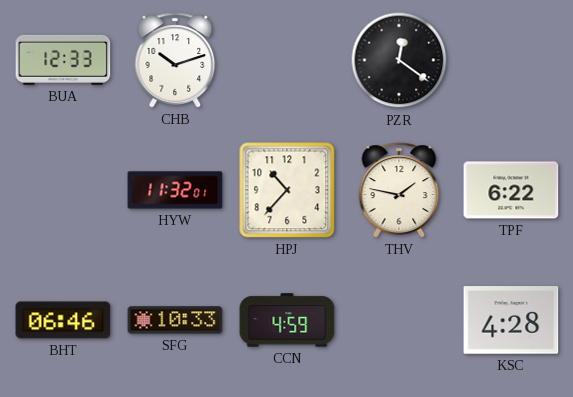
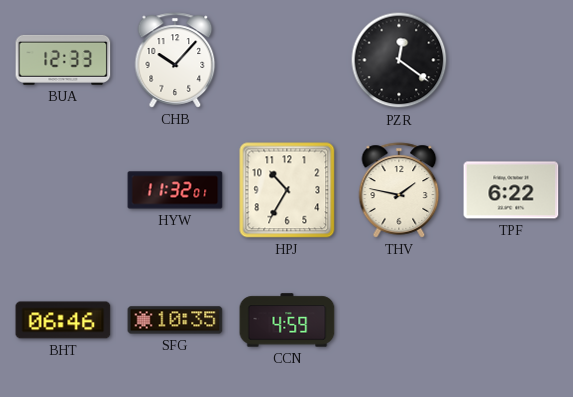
CHB: 10:12 -> 10:07
HPJ: 10:37 -> 10:35
SFG: 10:33 -> 10:35
KSC: 4:28 -> none
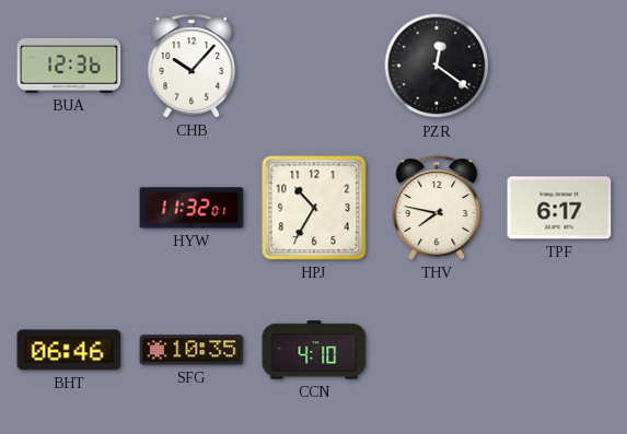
BUA: 12:33 -> 12:36
THV: 1:47 -> 7:47
TPF: 6:22 -> 6:17
CCN: 4:59 -> 4:10
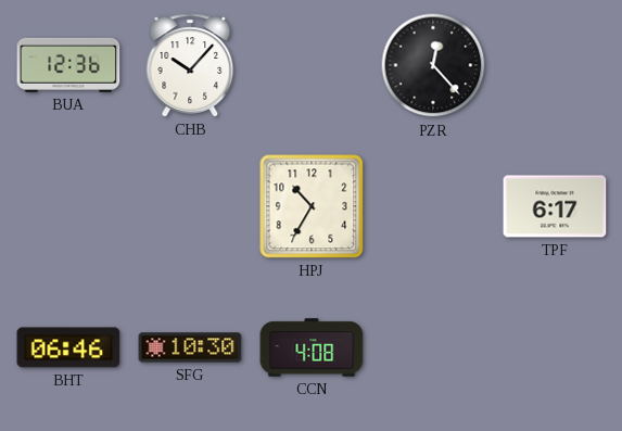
PZR: 12:21 -> 12:23
HYW: 11:32 -> none
THV: 7:47 -> none
SFG: 10:35 -> 10:30
CCN: 4:10 -> 4:08
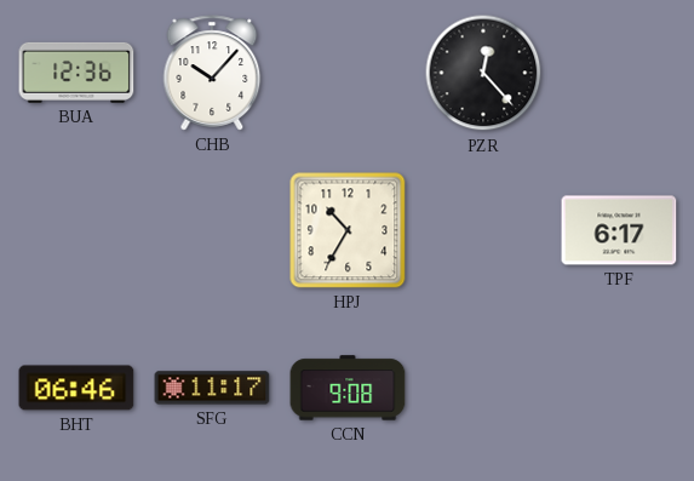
SFG: 10:30 -> 11:17
CCN: 4:08 -> 9:08
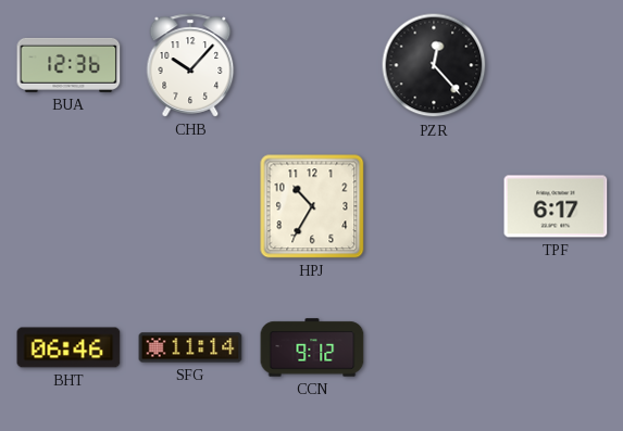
SFG: 11:17 -> 11:14
CCN: 9:08 -> 9:12
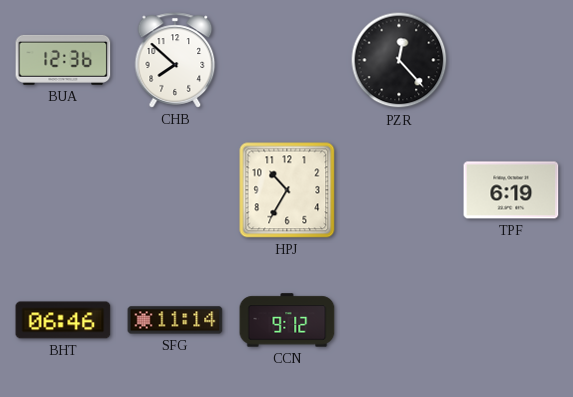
CHB: 10:07 -> 7:52
TPF: 6:17 -> 6:19
